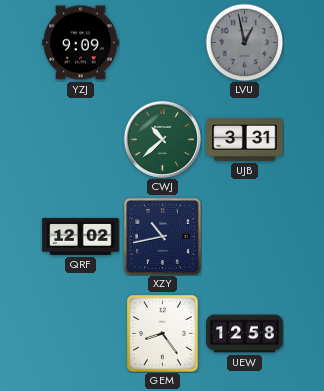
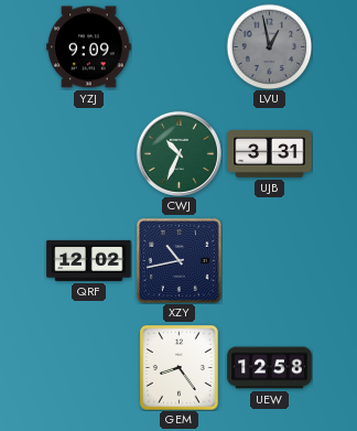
CWJ: 10:38 -> 10:34
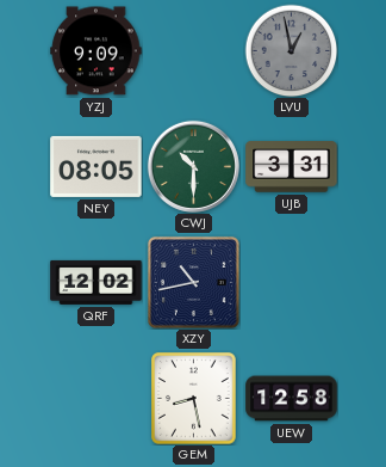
NEY: none -> 08:05
CWJ: 10:34 -> 10:30
GEM: 8:24 -> 8:28
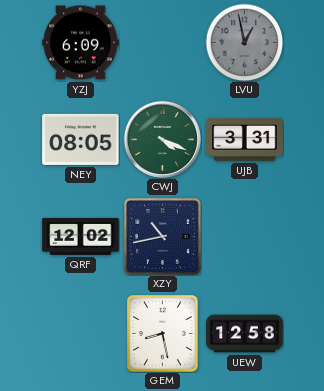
YZJ: 9:09 -> 6:09
CWJ: 10:30 -> 4:19
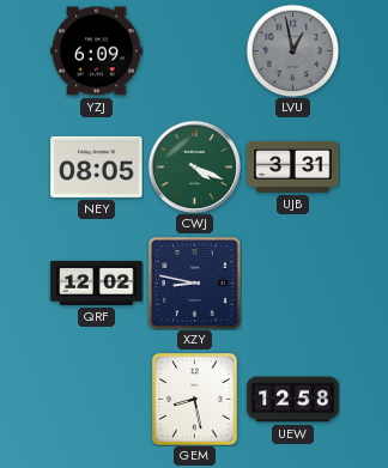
XZY: 10:43 -> 8:47
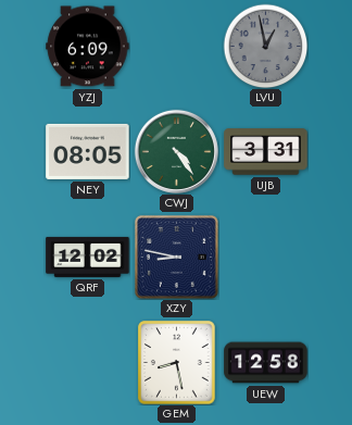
CWJ: 4:19 -> 4:24
